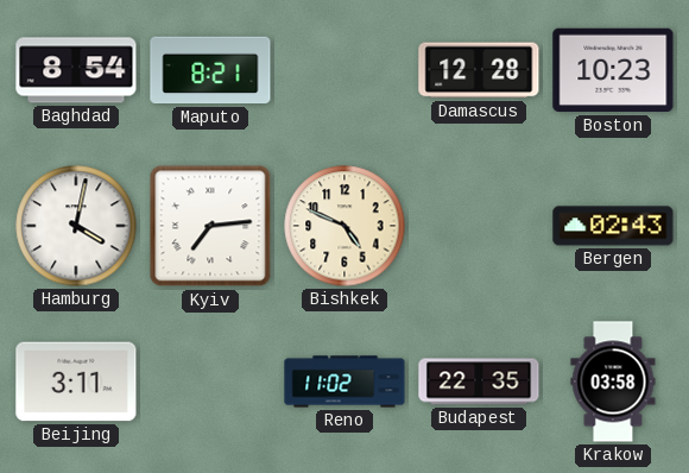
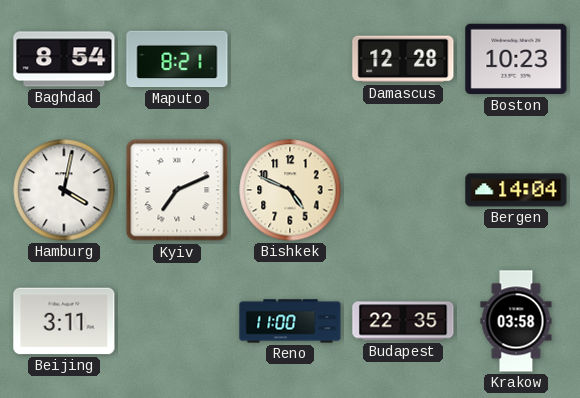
Kyiv: 7:14 -> 7:11
Bergen: 02:43 -> 14:04
Reno: 11:02 -> 11:00
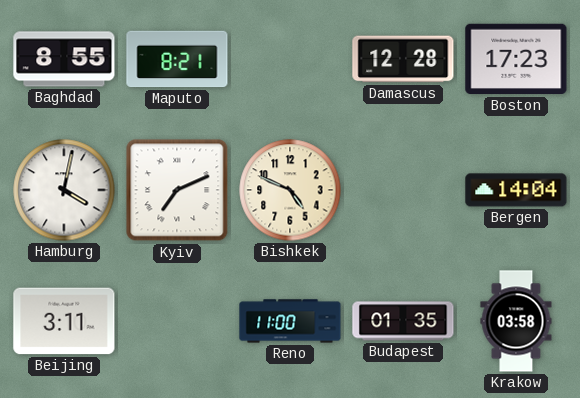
Baghdad: 8:54 -> 8:55
Boston: 10:23 -> 17:23
Budapest: 22:35 -> 01:35
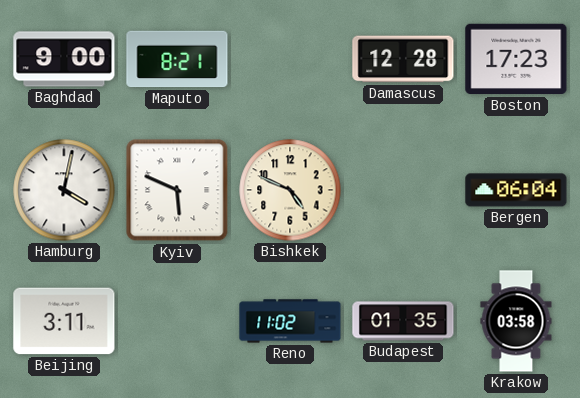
Baghdad: 8:55 -> 9:00
Kyiv: 7:11 -> 5:49
Bergen: 14:04 -> 06:04
Reno: 11:00 -> 11:02
